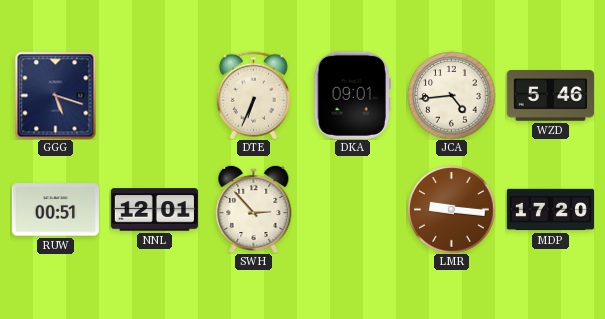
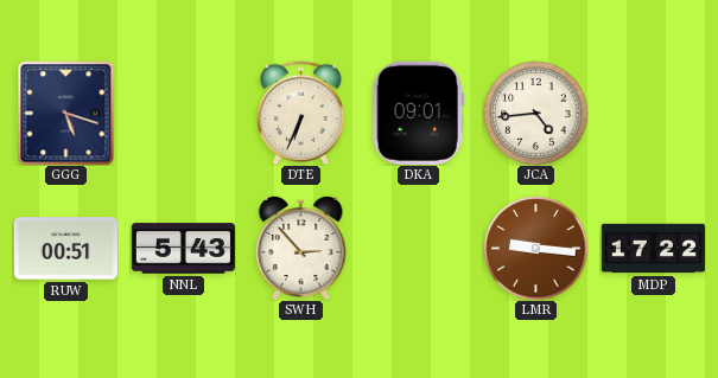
WZD: 5:46 -> none
NNL: 12:01 -> 5:43
MDP: 17:20 -> 17:22
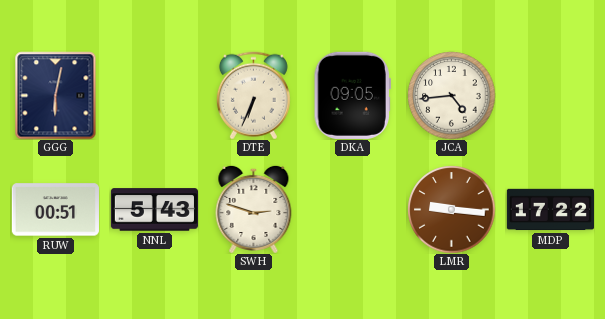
GGG: 5:18 -> 6:02
DKA: 09:01 -> 09:05
SWH: 2:53 -> 2:48
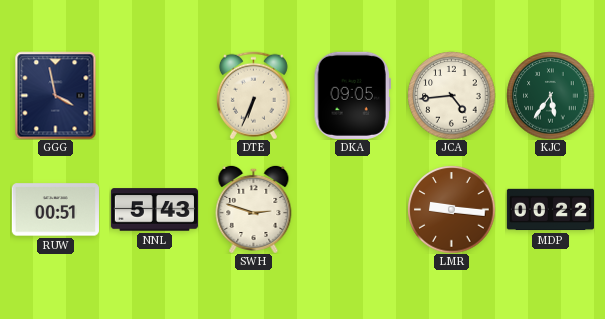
GGG: 6:02 -> 3:58
KJC: none -> 5:36
MDP: 17:22 -> 00:22
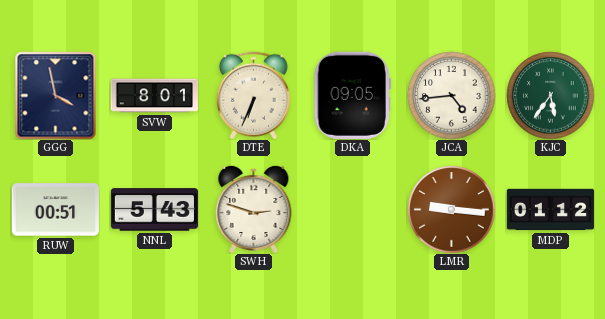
SVW: none -> 8:01
MDP: 00:22 -> 01:12
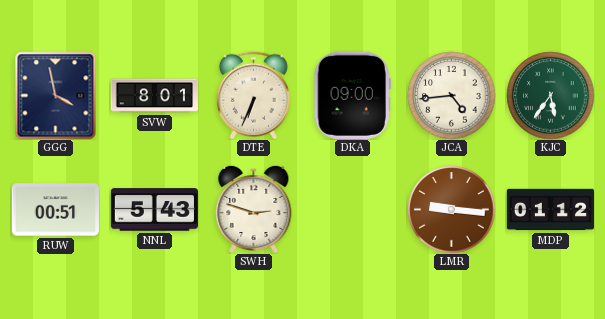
DKA: 09:05 -> 09:00
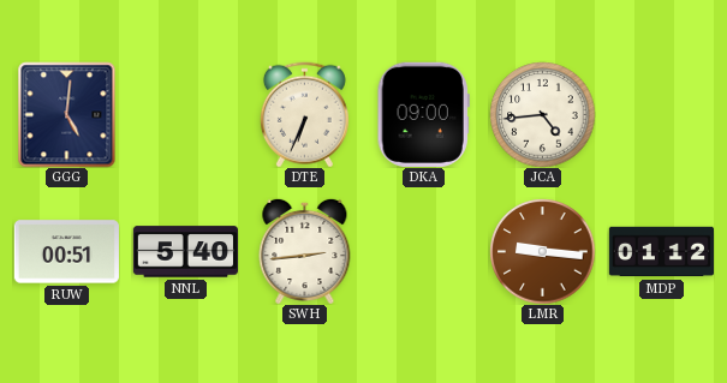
GGG: 3:58 -> 5:01
SVW: 8:01 -> none
KJC: 5:36 -> none
NNL: 5:43 -> 5:40
SWH: 2:48 -> 2:44
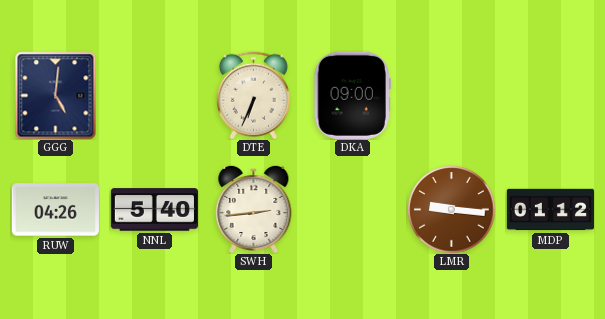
JCA: 4:44 -> none
RUW: 00:51 -> 04:26
